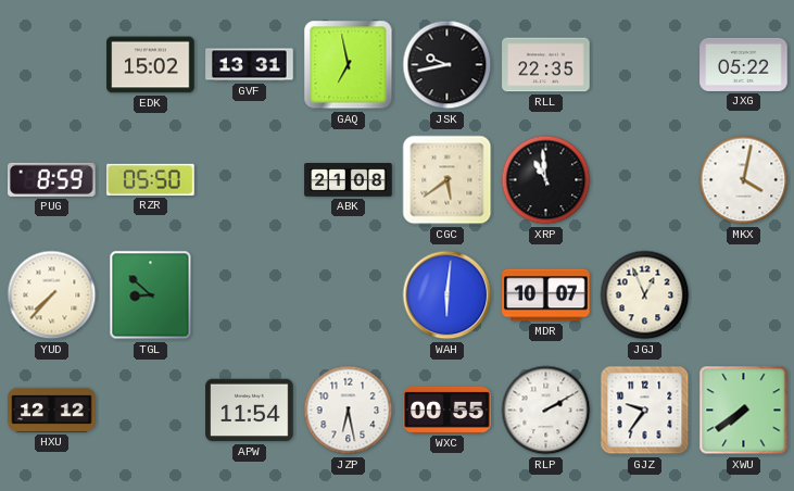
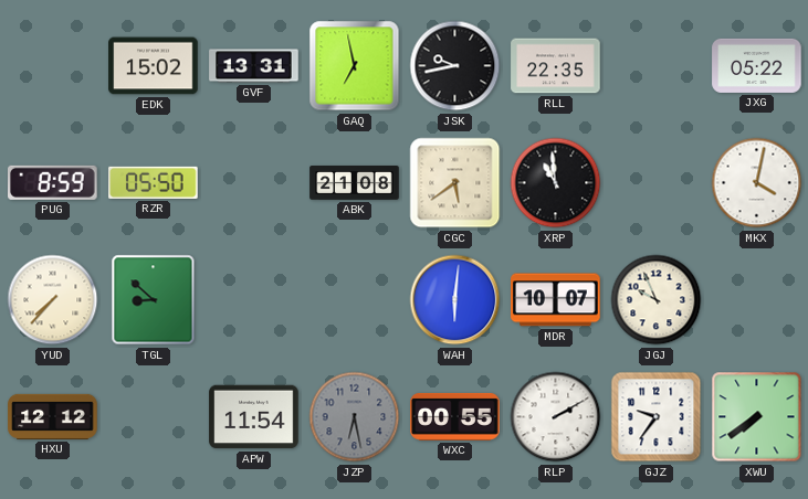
JGJ: 12:56 -> 9:56
JZP dial: white -> grey
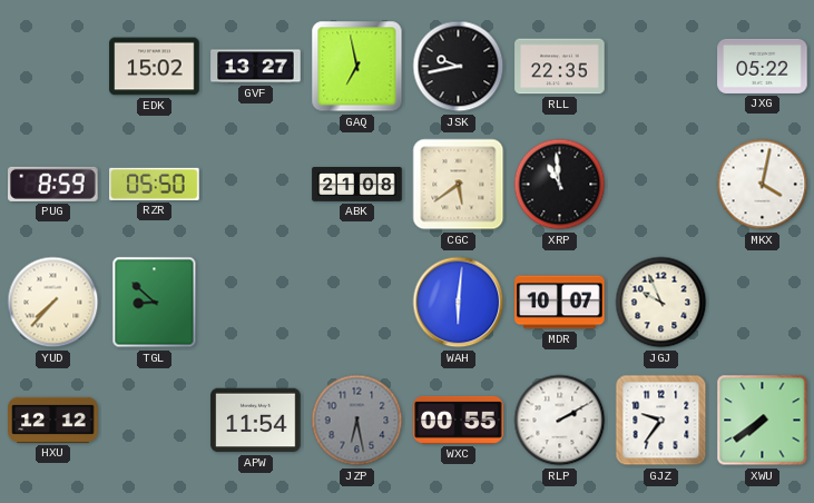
GVF: 13:31 -> 13:27
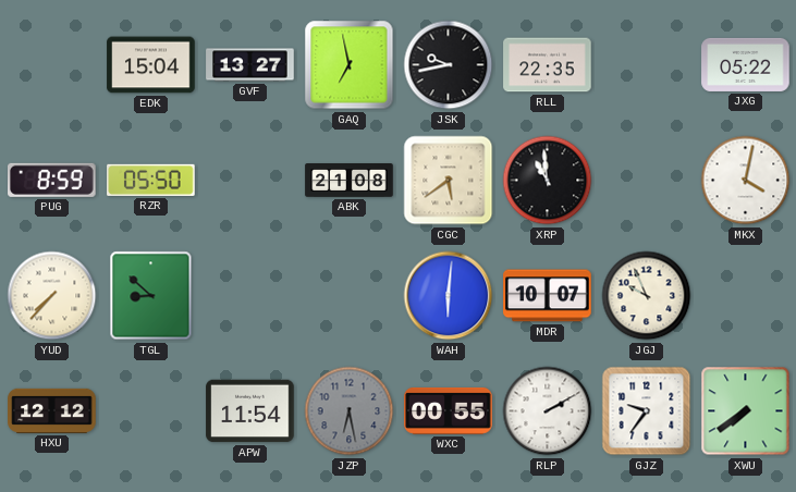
EDK: 15:02 -> 15:04
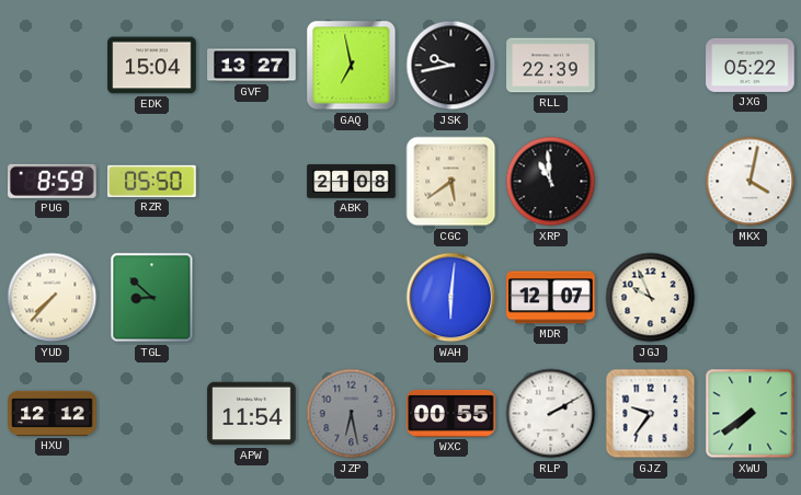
RLL: 22:35 -> 22:39
MDR: 10:07 -> 12:07
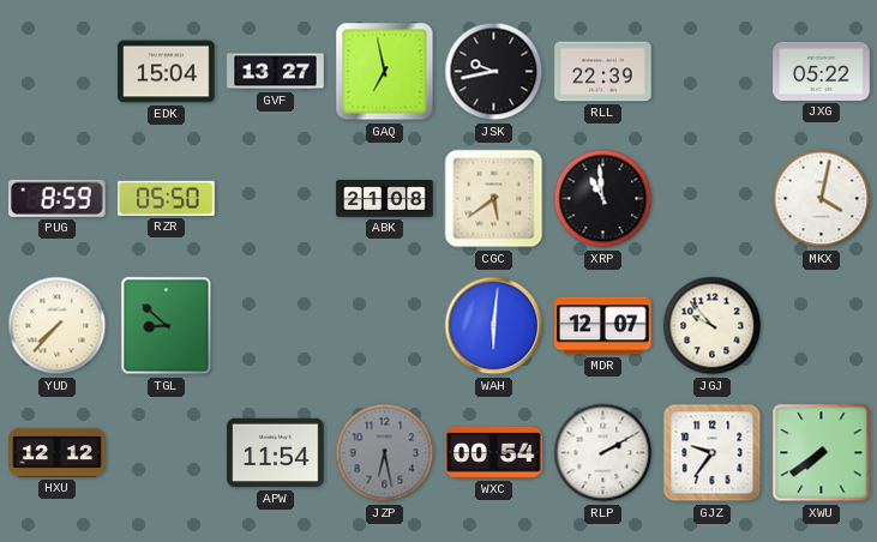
JGJ: 9:56 -> 9:53
WXC: 00:55 -> 00:54
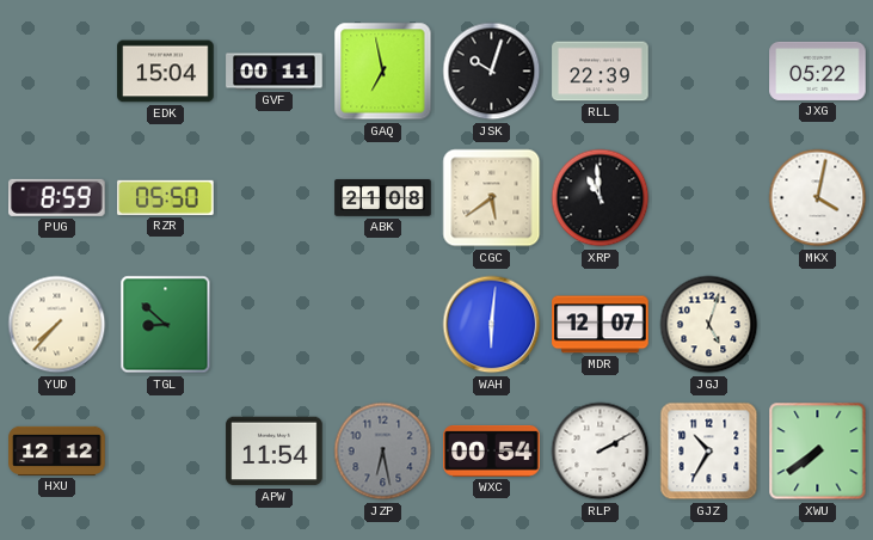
GVF: 13:27 -> 00:11
JSK: 9:43 -> 10:03
JGJ: 9:53 -> 5:03
GJZ: 9:36 -> 10:35
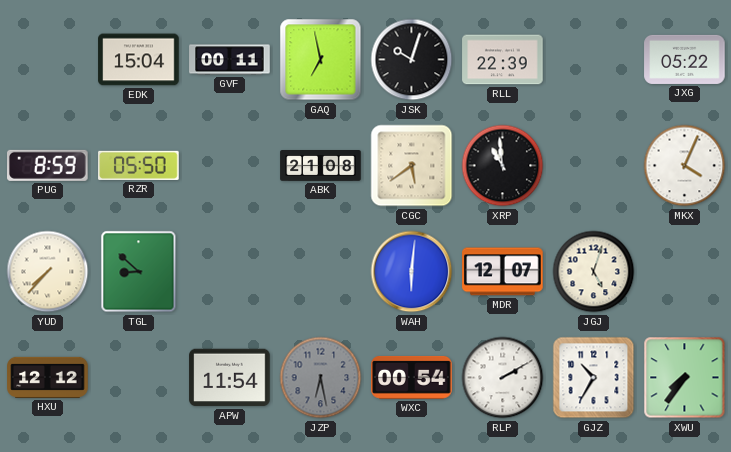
MKX: 4:02 -> 4:04
XWU: 7:39 -> 7:36
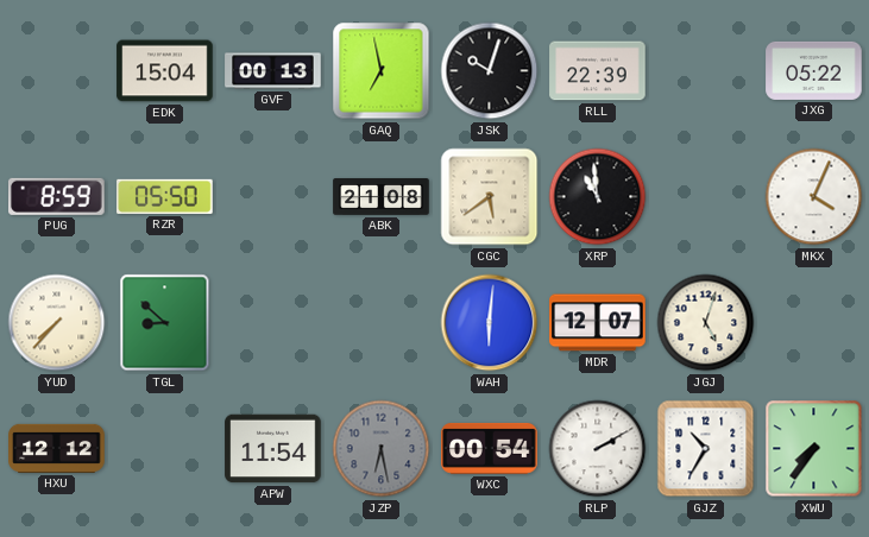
GVF: 00:11 -> 00:13
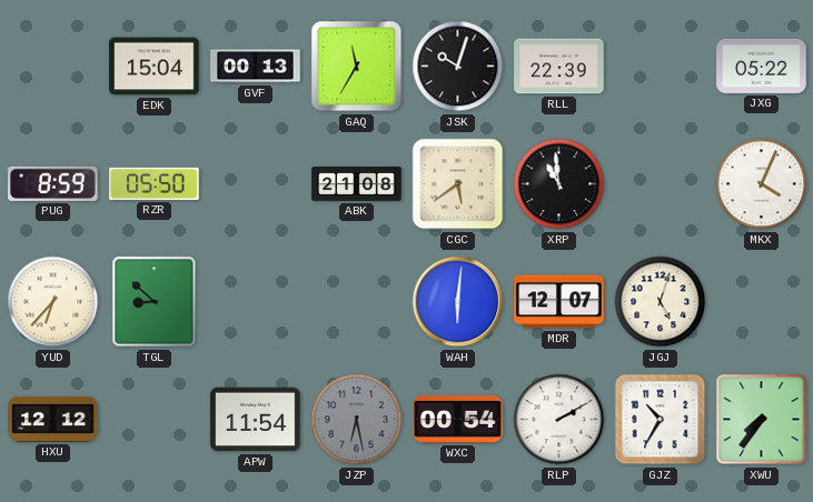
GAQ: 6:58 -> 11:35
YUD: 7:37 -> 6:37
